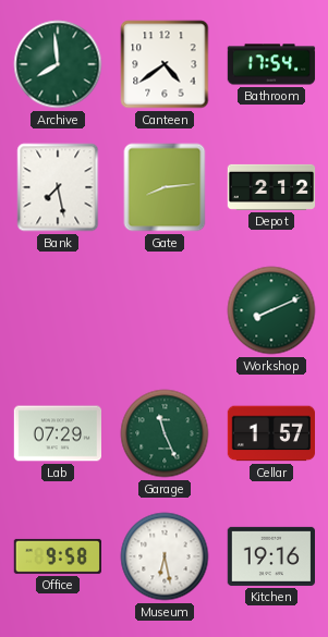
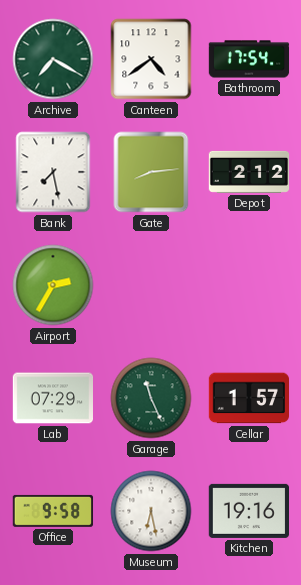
Archive: 7:59 -> 7:20
Airport: none -> 2:35
Workshop: 8:11 -> none
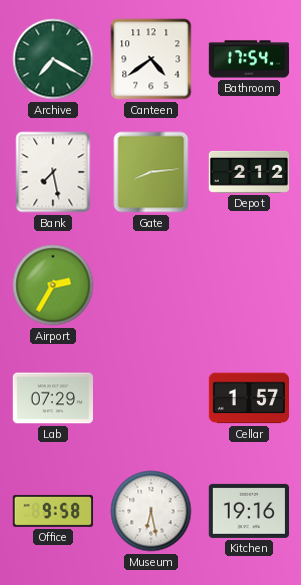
Garage: 11:26 -> none
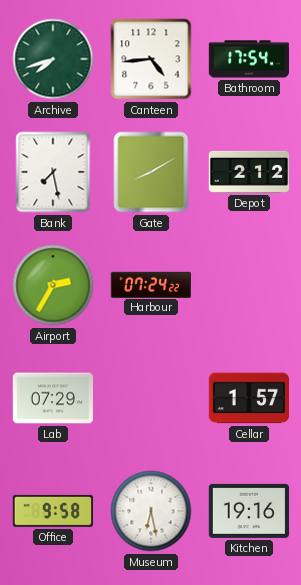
Archive: 7:20 -> 7:42
Canteen: 4:39 -> 4:44
Gate: 8:14 -> 8:10
Harbour: none -> 07:24
